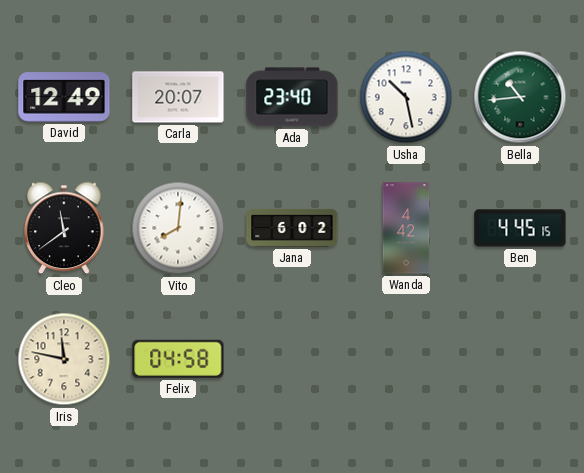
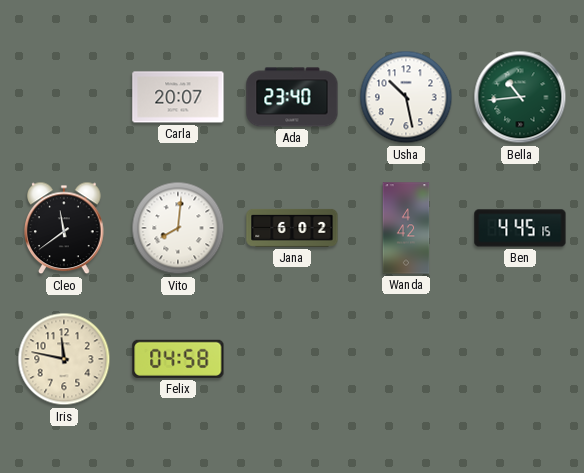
David: 12:49 -> none
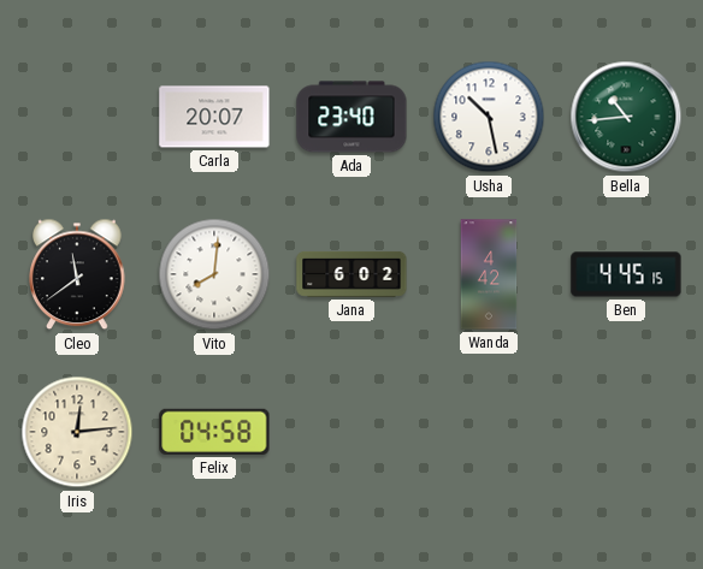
Iris: 11:47 -> 12:14
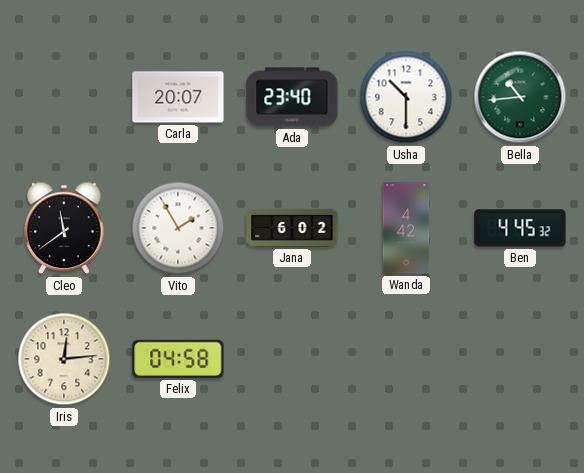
Usha: 10:28 -> 10:30
Vito: 8:01 -> 1:55
Ben: 4:45:15 -> 4:45:32
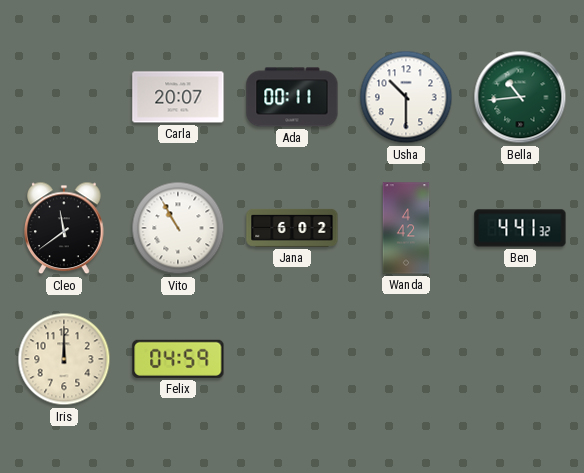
Ada: 23:40 -> 00:11
Vito: 1:55 -> 10:55
Ben: 4:45 -> 4:41
Iris: 12:14 -> 12:00
Felix: 04:58 -> 04:59
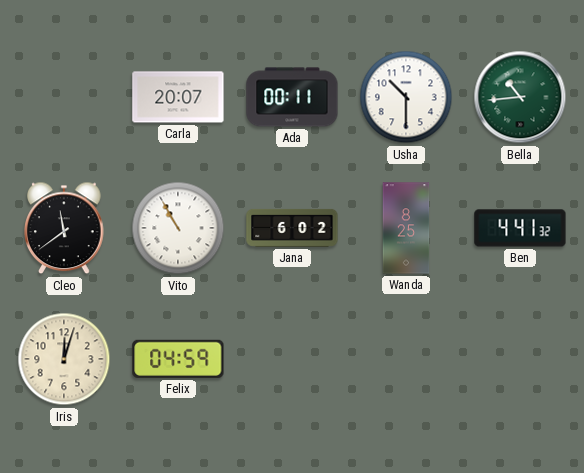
Wanda: 4:42 -> 8:25
Iris: 12:00 -> 12:03
